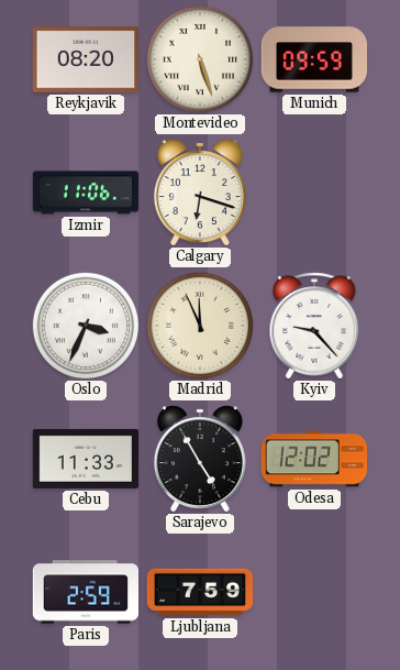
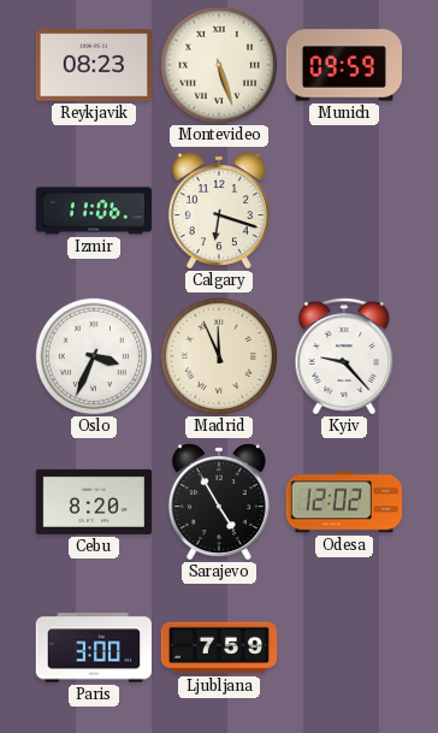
Reykjavik: 08:20 -> 08:23
Cebu: 11:33 -> 8:20
Paris: 2:59 -> 3:00
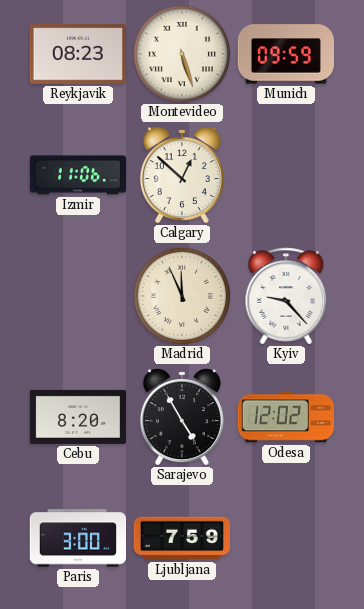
Calgary: 6:18 -> 12:52
Oslo: 3:34 -> none
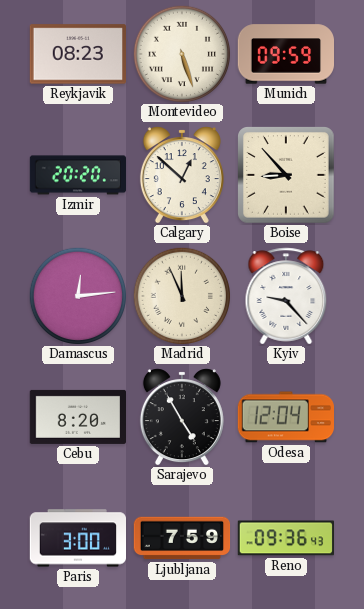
Izmir: 11:06 -> 20:20
Boise: none -> 8:53
Damascus: none -> 12:14
Odesa: 12:02 -> 12:04
Reno: none -> 09:36
